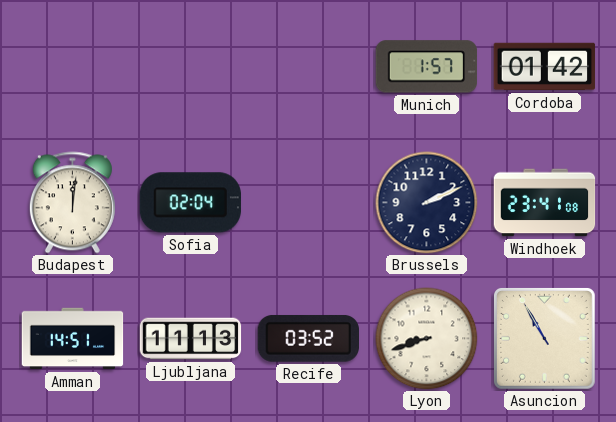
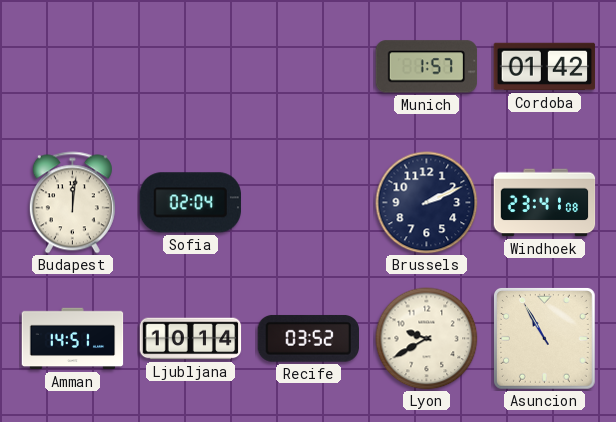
Ljubljana: 11:13 -> 10:14
Lyon: 8:42 -> 9:40
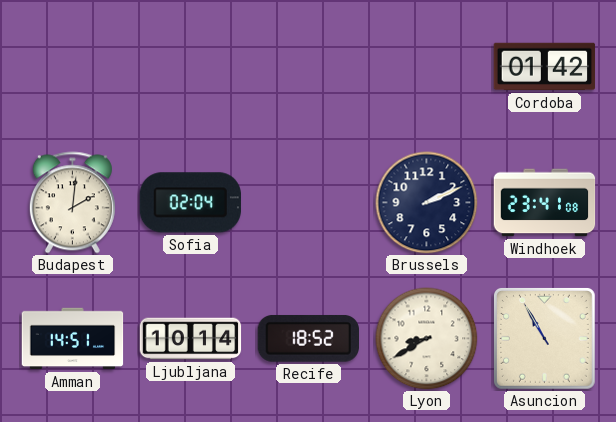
Munich: 1:57 -> none
Budapest: 12:01 -> 2:01
Recife: 03:52 -> 18:52
Lyon: 9:40 -> 8:40
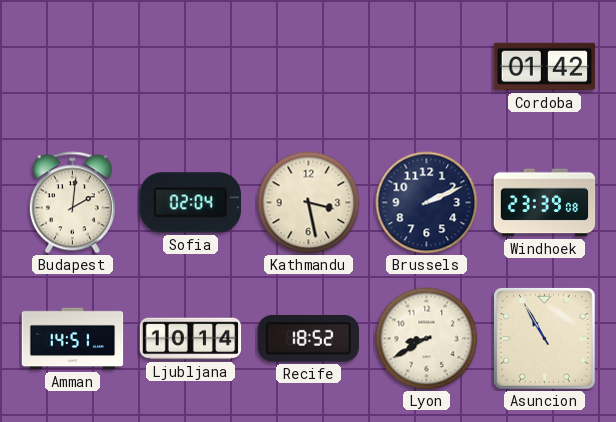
Kathmandu: none -> 3:28
Windhoek: 23:41 -> 23:39
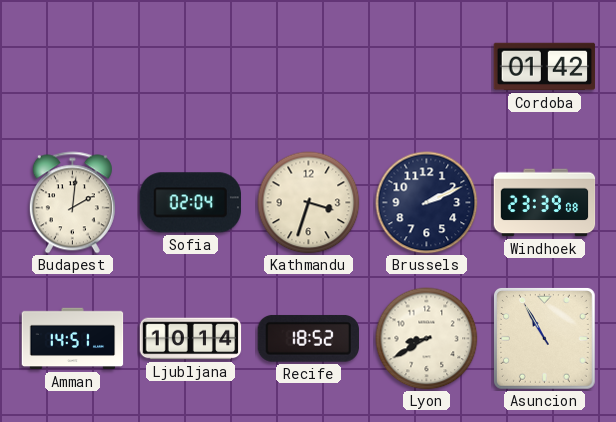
Kathmandu: 3:28 -> 3:33
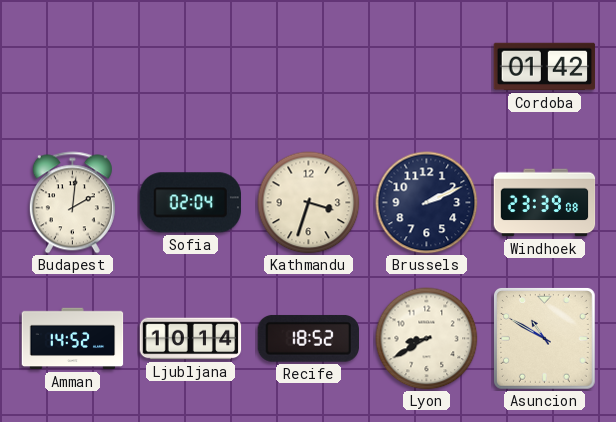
Amman: 14:51 -> 14:52
Asuncion: 10:55 -> 10:50
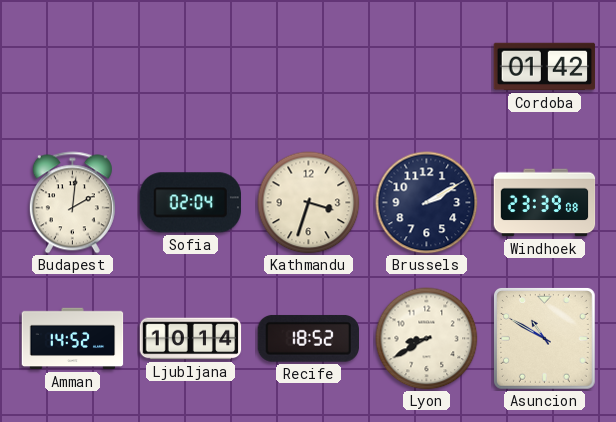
Brussels: 2:11 -> 2:10
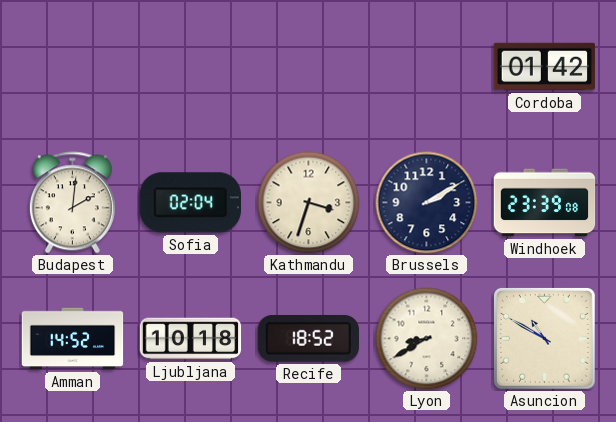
Ljubljana: 10:14 -> 10:18
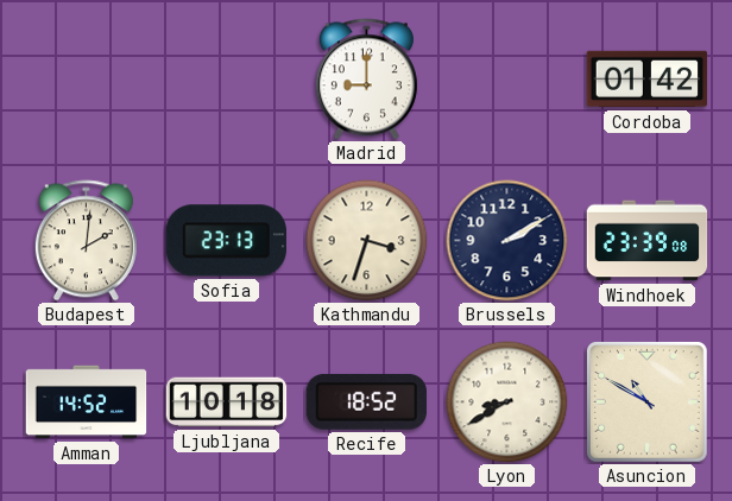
Madrid: none -> 9:00
Sofia: 02:04 -> 23:13
